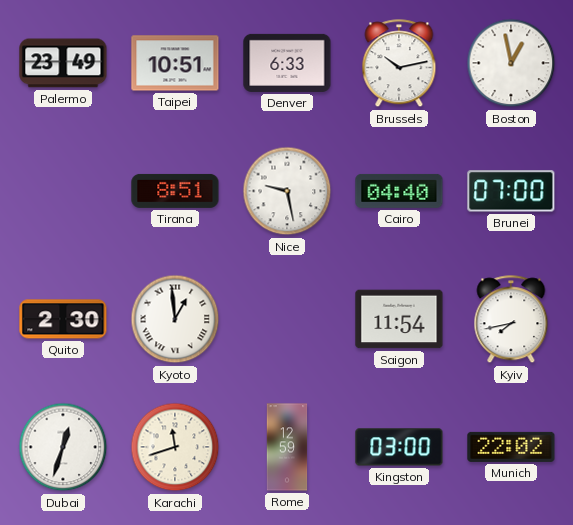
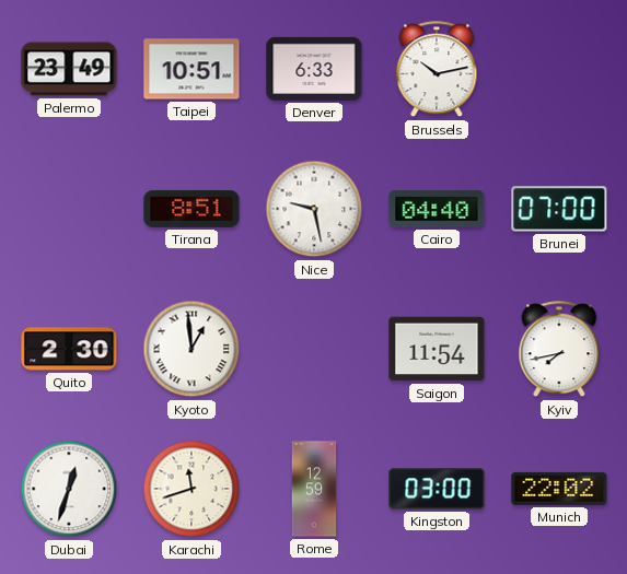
Boston: 12:58 -> none
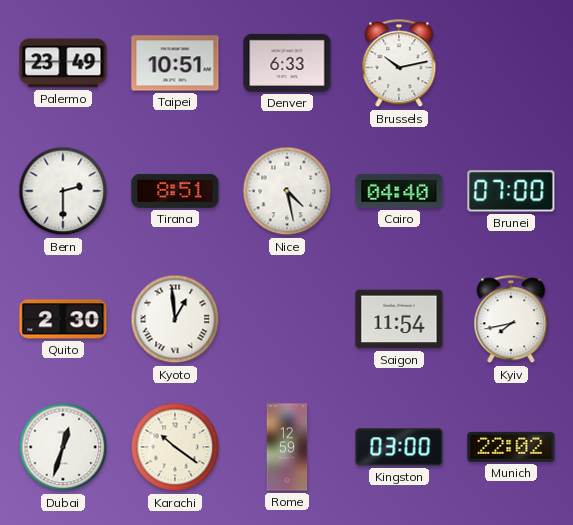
Bern: none -> 2:30
Nice: 9:28 -> 4:28
Karachi: 11:42 -> 10:21
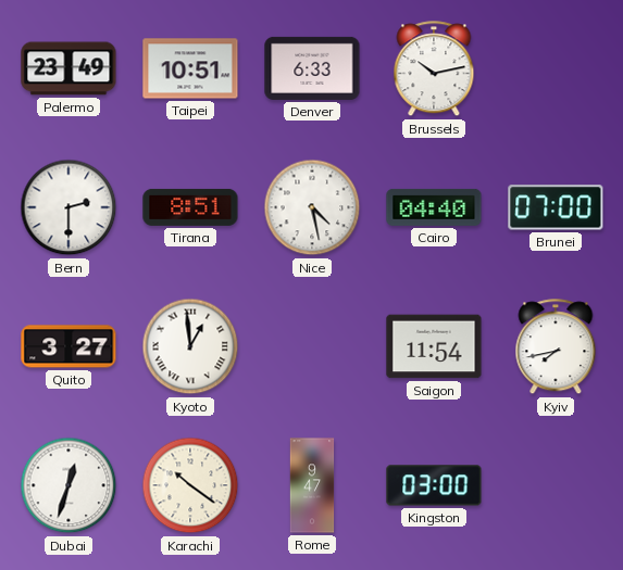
Quito: 2:30 -> 3:27
Rome: 12:59 -> 9:47
Munich: 22:02 -> none
